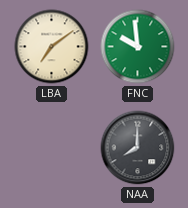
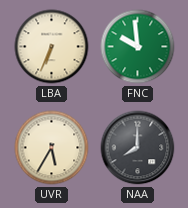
LBA: 7:09 -> 6:34
UVR: none -> 5:35
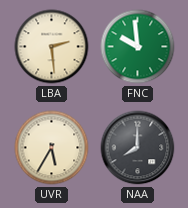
LBA: 6:34 -> 2:29
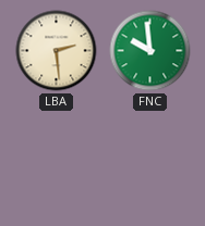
UVR: 5:35 -> none
NAA: 8:00 -> none
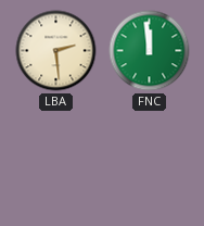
FNC: 9:59 -> 11:59
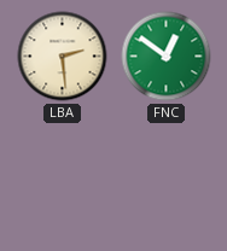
FNC: 11:59 -> 12:51
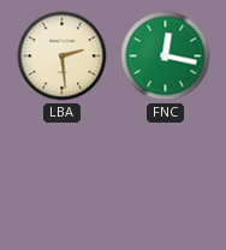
FNC: 12:51 -> 12:17
